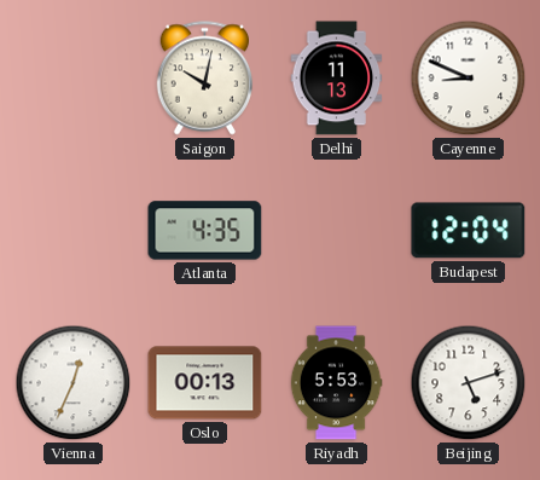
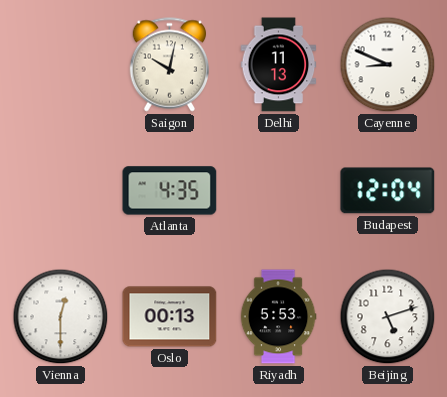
Vienna: 12:34 -> 12:30
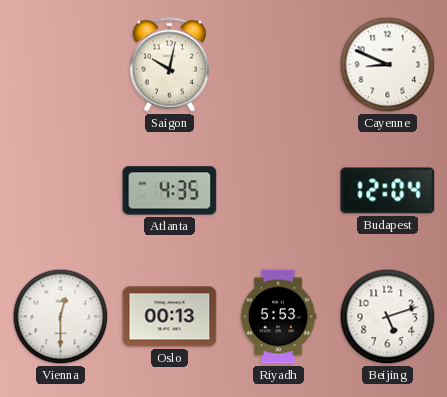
Delhi: 11:13 -> none
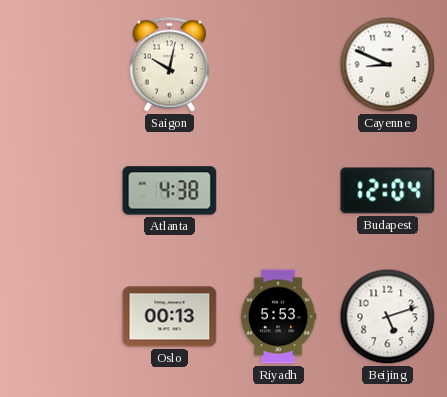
Atlanta: 4:35 -> 4:38
Vienna: 12:30 -> none
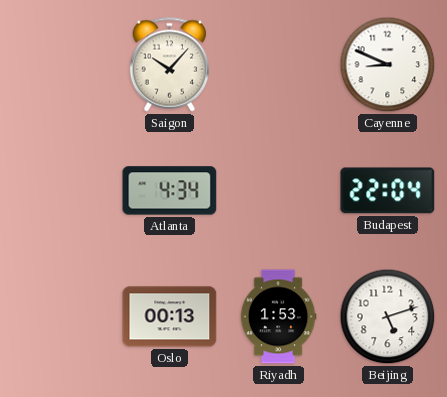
Saigon: 10:02 -> 10:07
Atlanta: 4:38 -> 4:34
Budapest: 12:04 -> 22:04
Riyadh: 5:53 -> 1:53
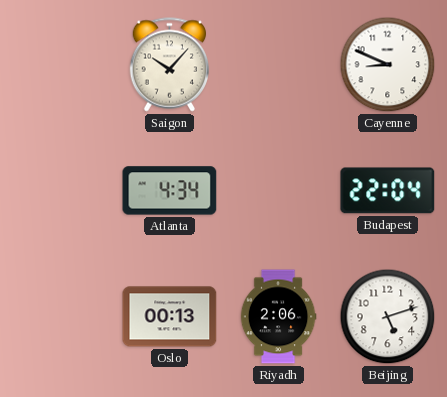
Riyadh: 1:53 -> 2:06
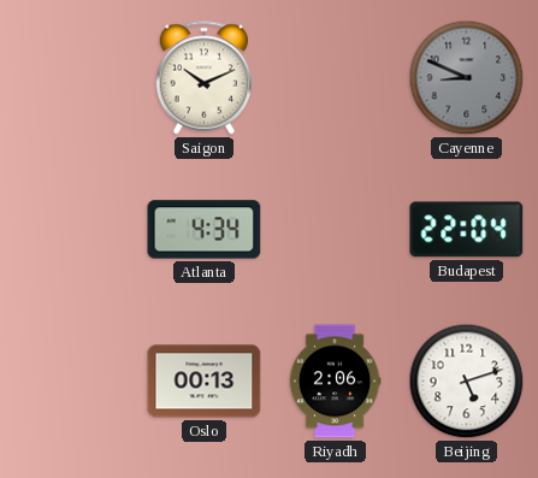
Saigon: 10:07 -> 10:11
Cayenne dial: white -> grey
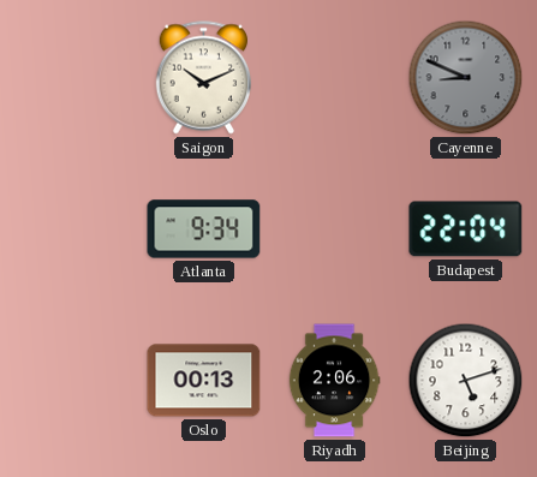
Atlanta: 4:34 -> 9:34
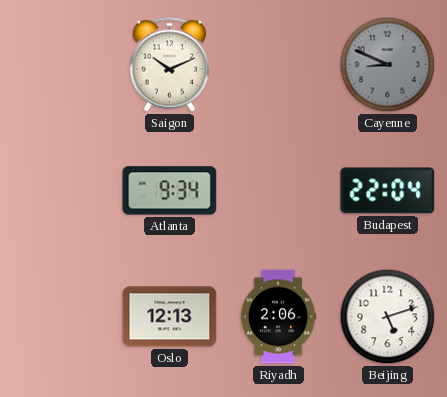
Oslo: 00:13 -> 12:13
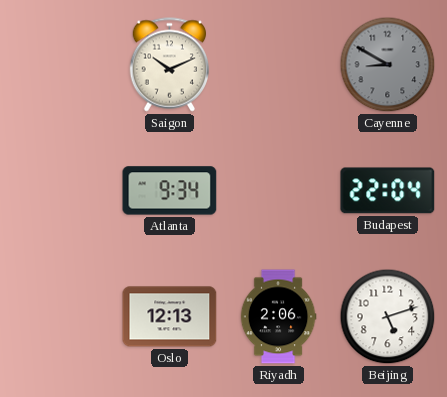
Cayenne: 8:49 -> 8:50
